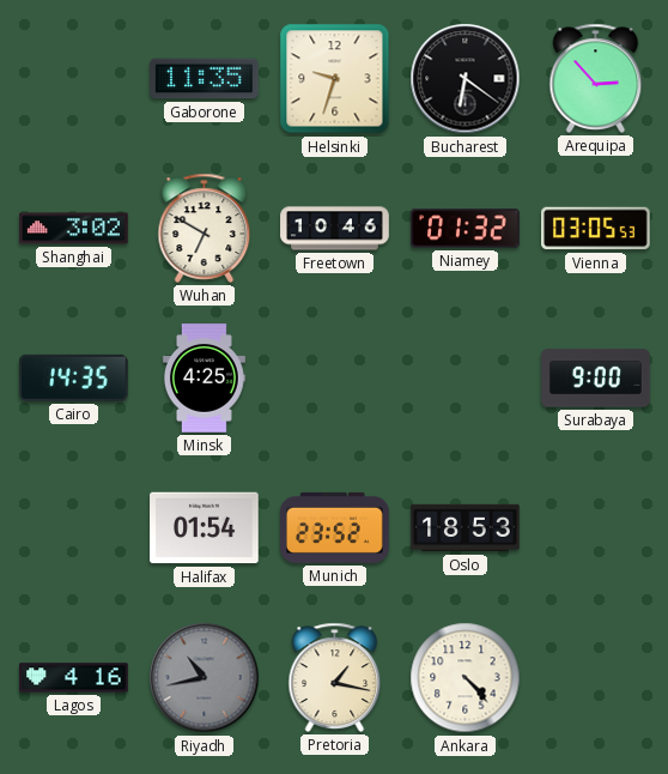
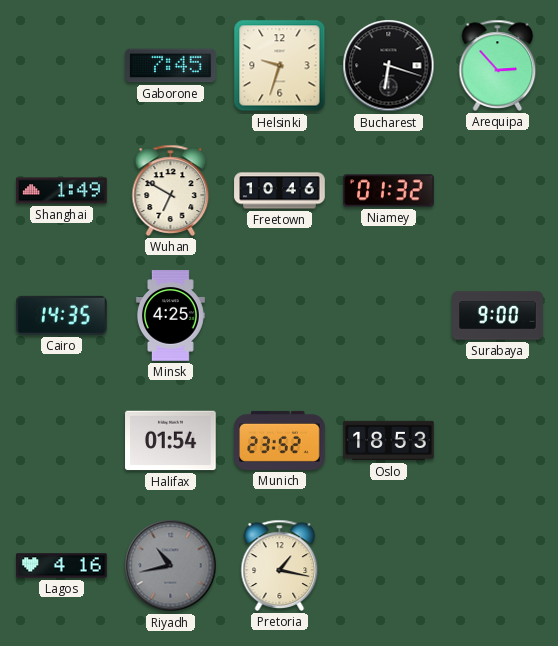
Gaborone: 11:35 -> 7:45
Bucharest: 6:21 -> 6:18
Shanghai: 3:02 -> 1:49
Vienna: 03:05 -> none
Ankara: 4:23 -> none
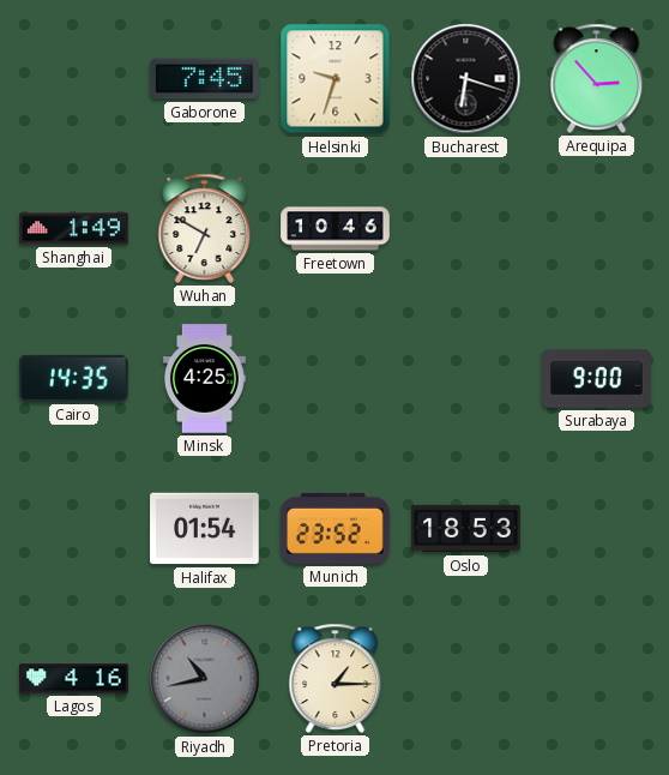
Niamey: 01:32 -> none
Pretoria: 1:17 -> 1:15
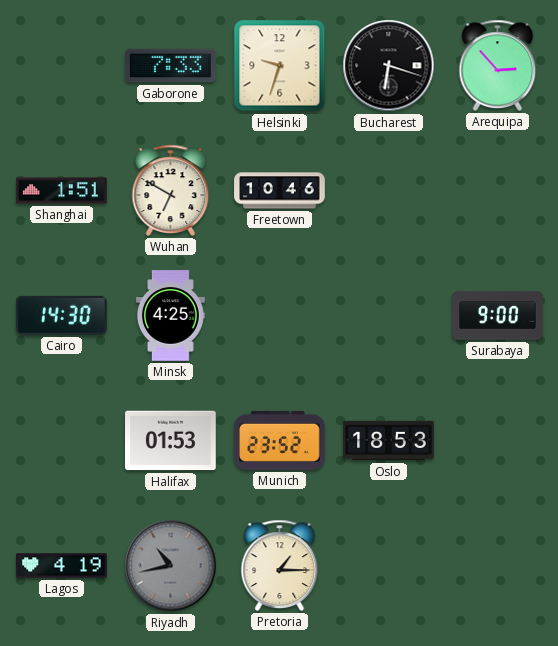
Gaborone: 7:45 -> 7:33
Shanghai: 1:49 -> 1:51
Cairo: 14:35 -> 14:30
Halifax: 01:54 -> 01:53
Lagos: 4:16 -> 4:19
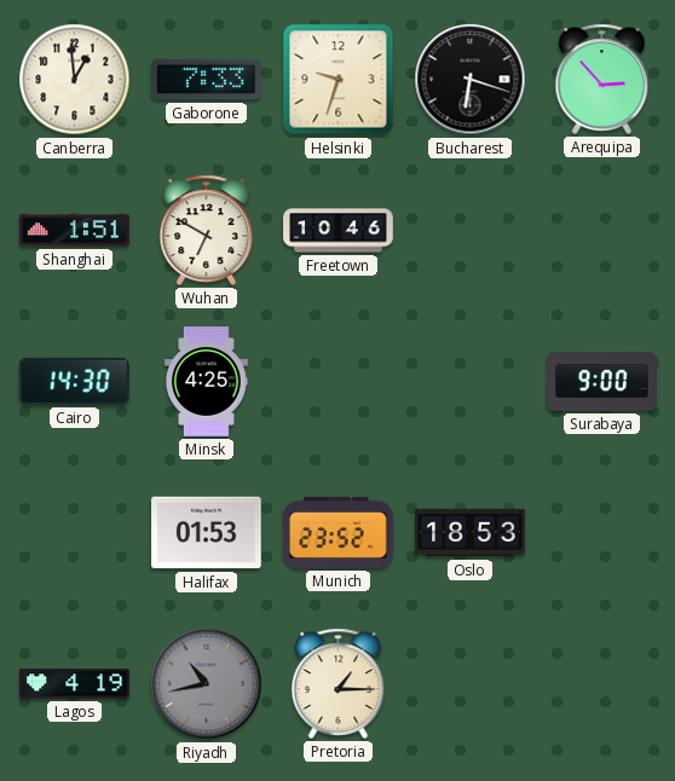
Canberra: none -> 12:59
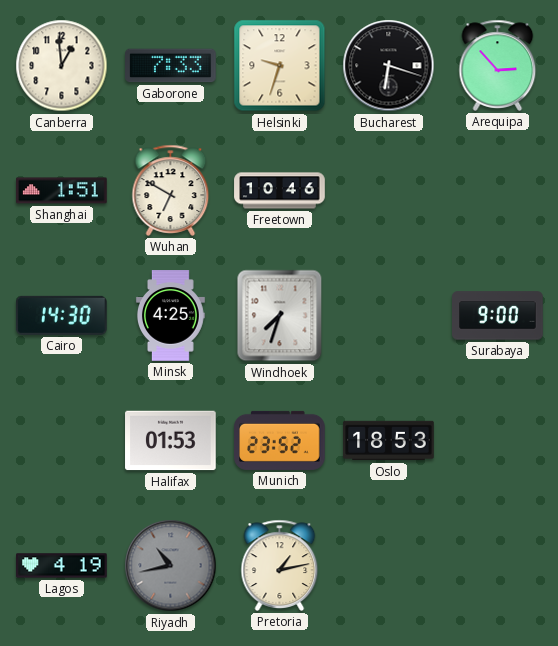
Windhoek: none -> 7:33
Pretoria: 1:15 -> 1:13
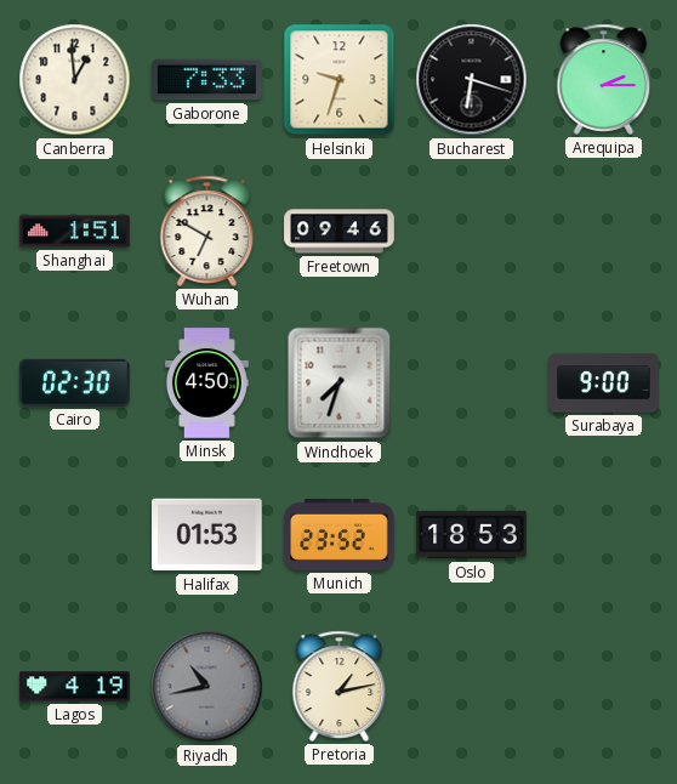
Arequipa: 2:53 -> 2:15
Freetown: 10:46 -> 09:46
Cairo: 14:30 -> 02:30
Minsk: 4:25 -> 4:50
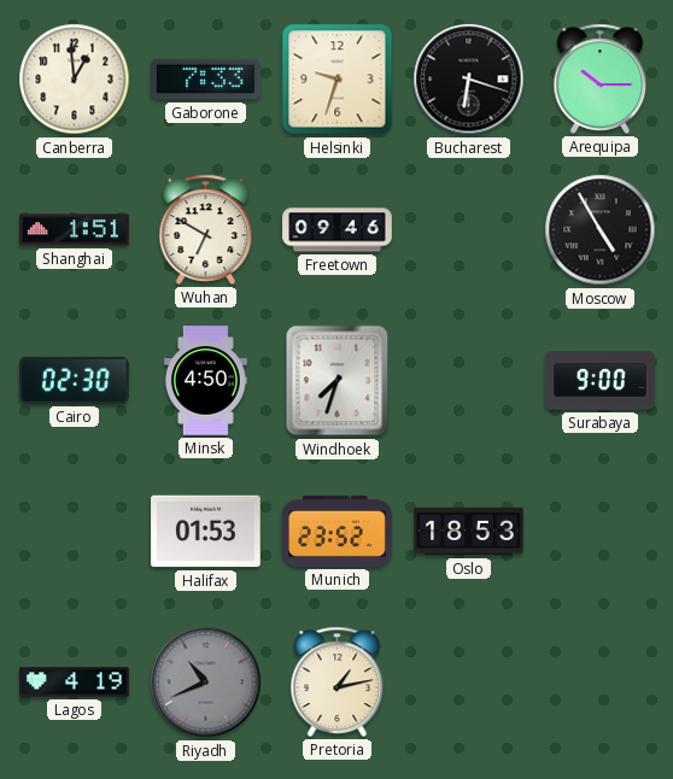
Arequipa: 2:15 -> 10:15
Moscow: none -> 4:55
Riyadh: 10:43 -> 10:41
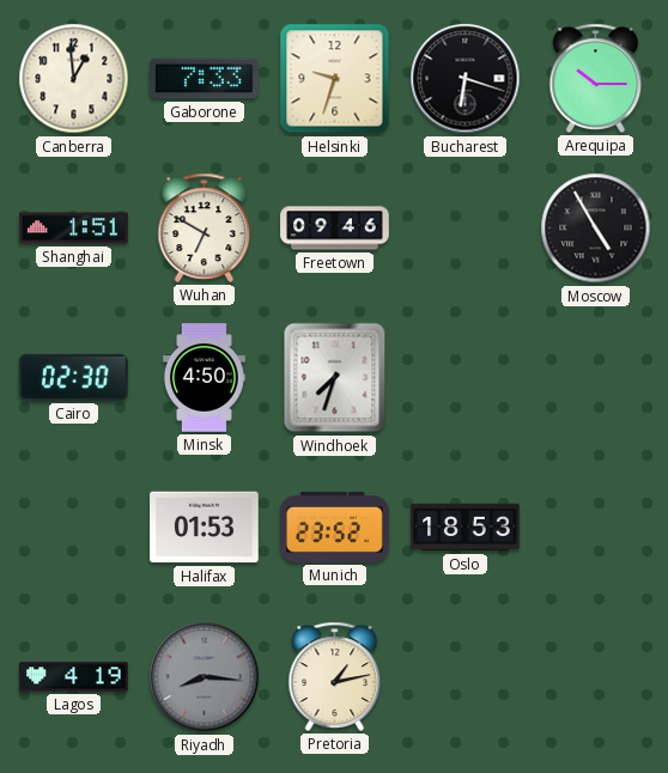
Surabaya: 9:00 -> none
Riyadh: 10:41 -> 8:16
